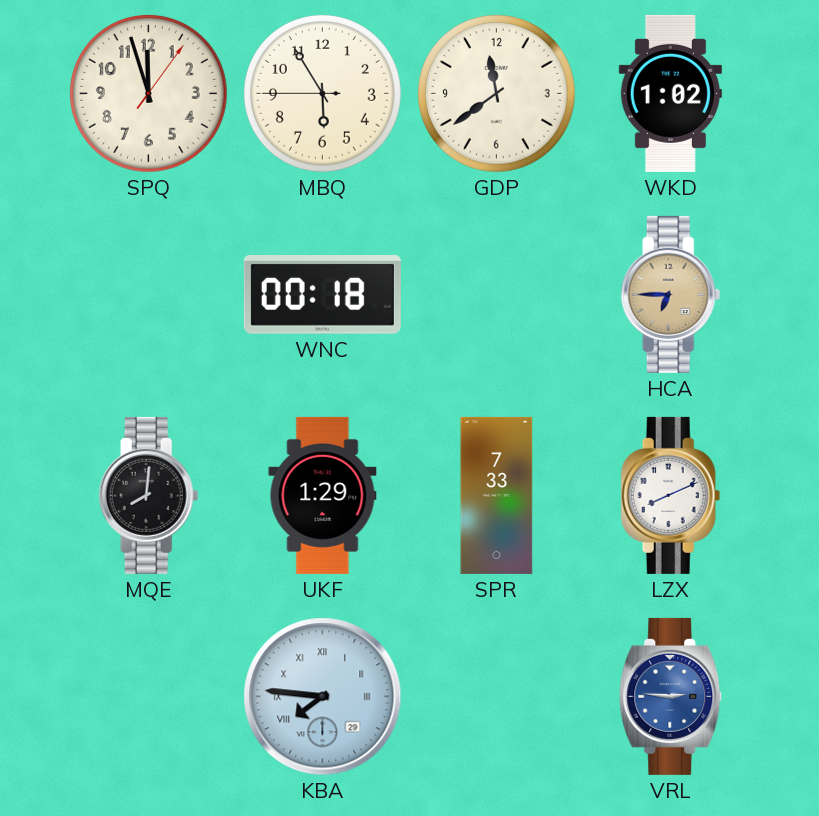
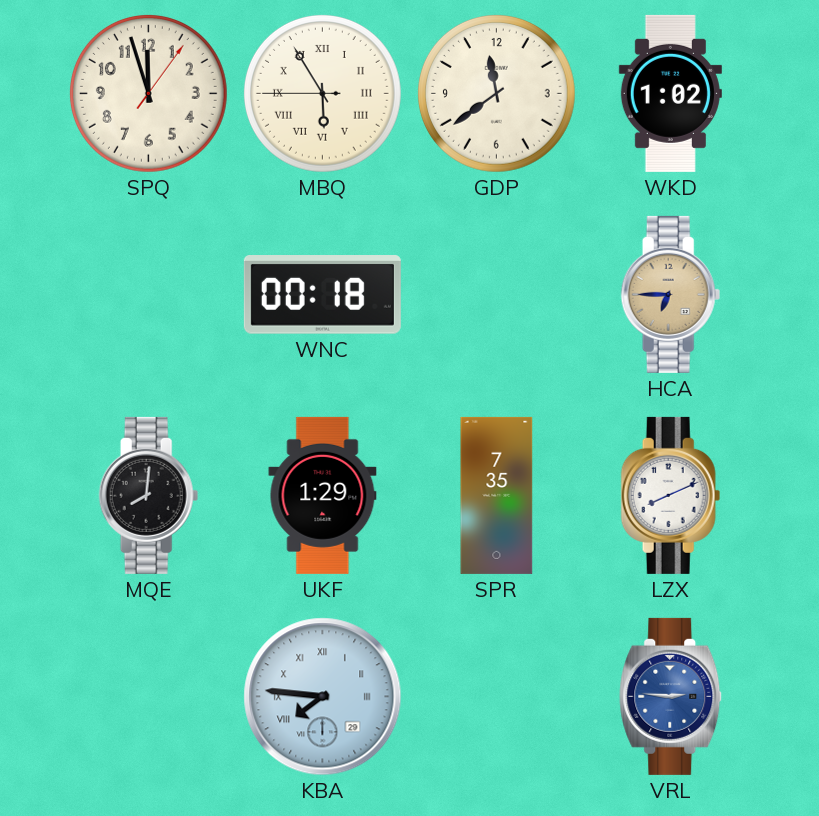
MBQ numerals: Arabic -> Roman
SPR: 7:33 -> 7:35
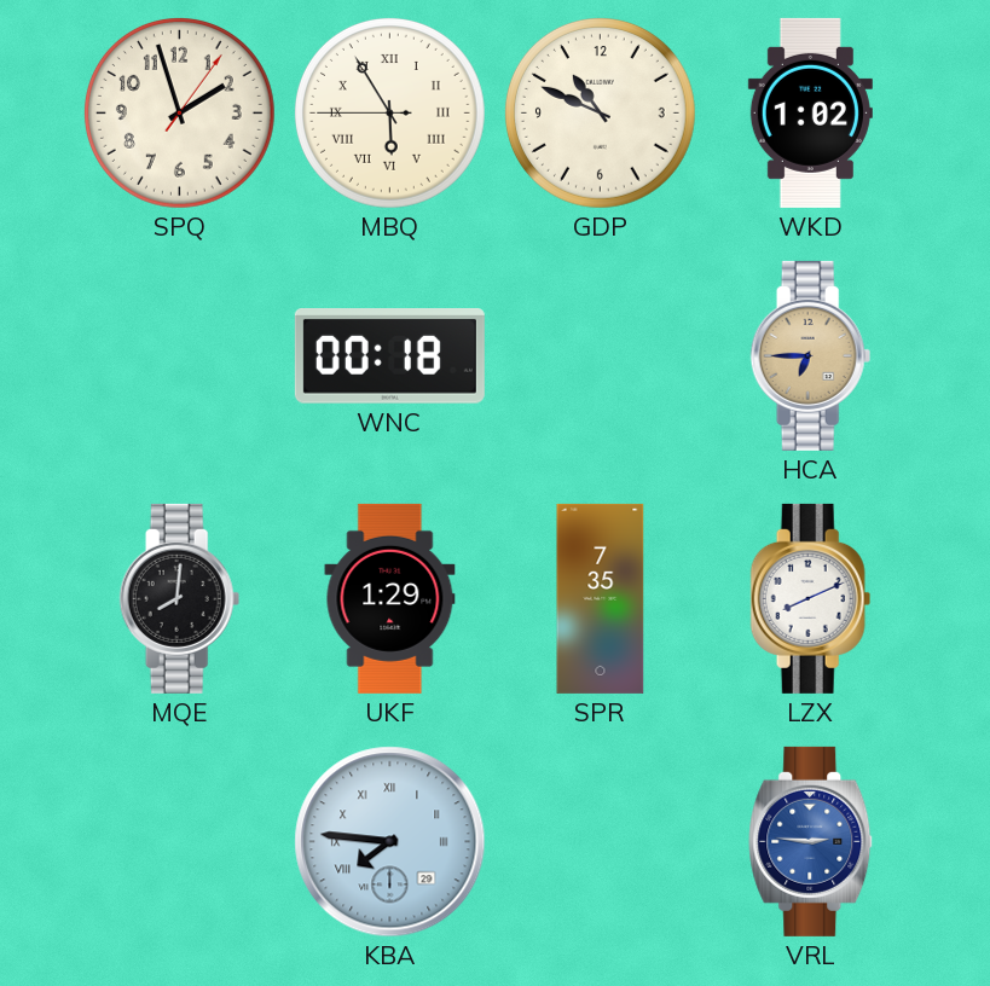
SPQ: 11:57 -> 1:57
GDP: 11:39 -> 10:49
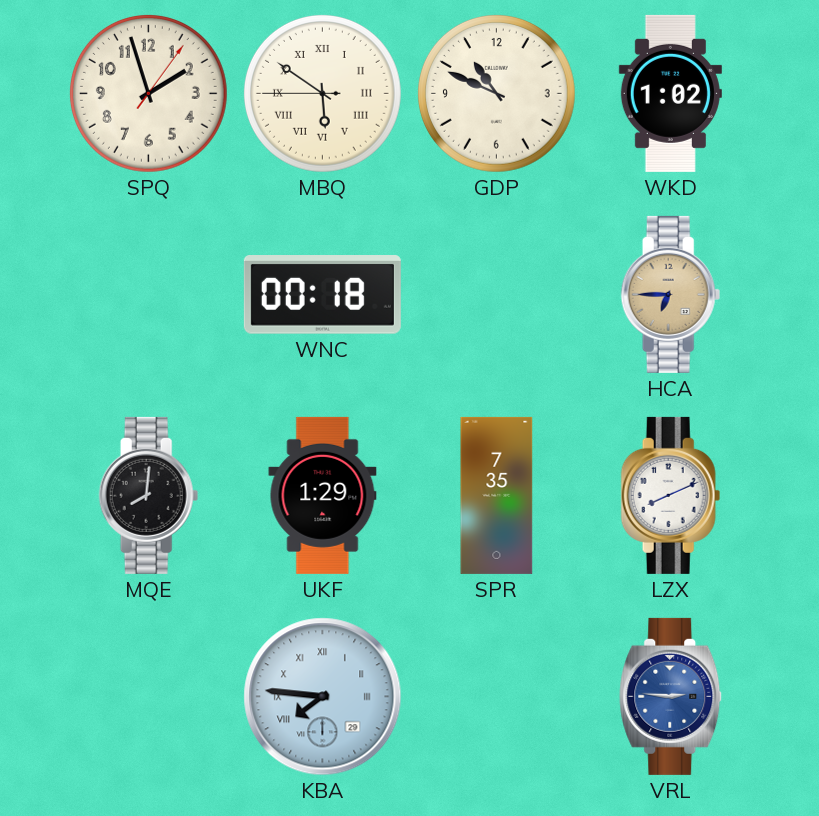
MBQ: 5:54 -> 5:50
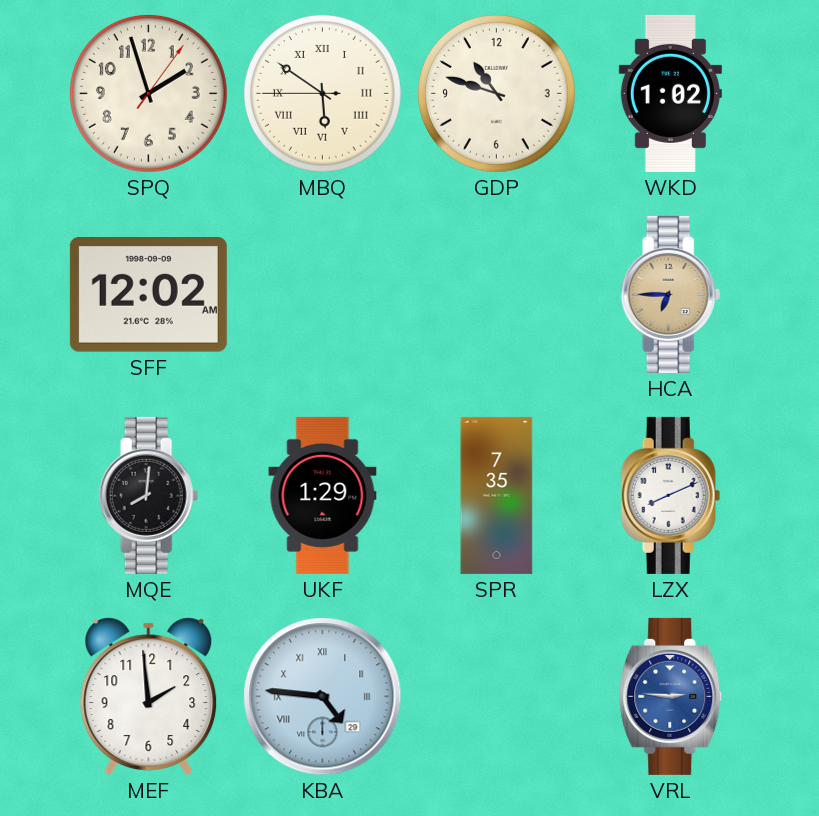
GDP: 10:49 -> 10:48
SFF: none -> 12:02
WNC: 00:18 -> none
MEF: none -> 1:59
KBA: 7:46 -> 4:46
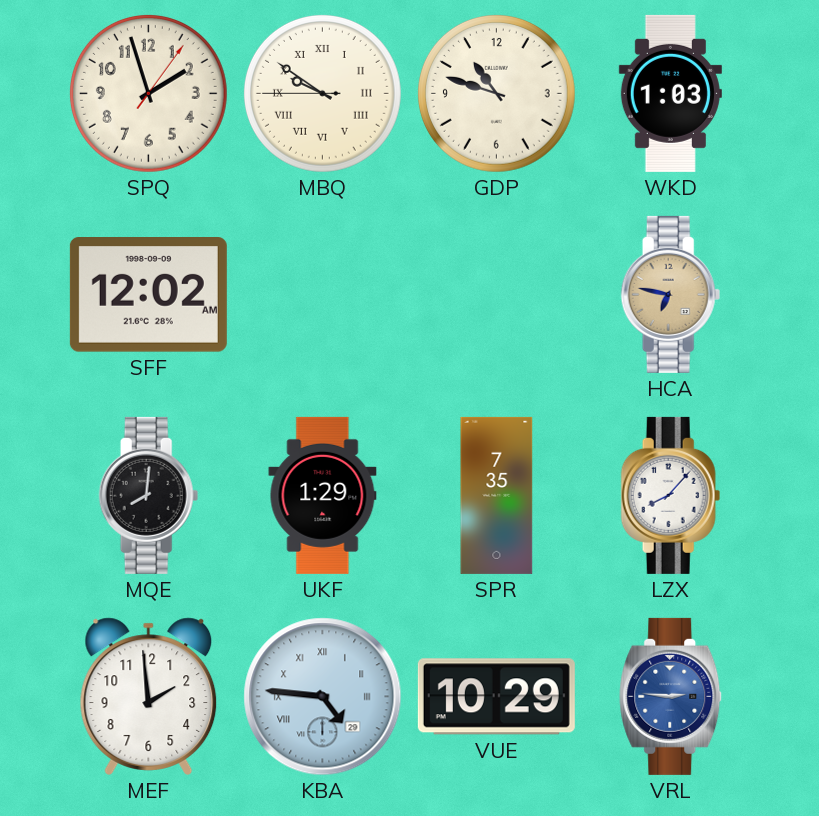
MBQ: 5:50 -> 9:50
WKD: 1:02 -> 1:03
HCA: 6:45 -> 6:47
LZX: 8:11 -> 8:07
VUE: none -> 10:29
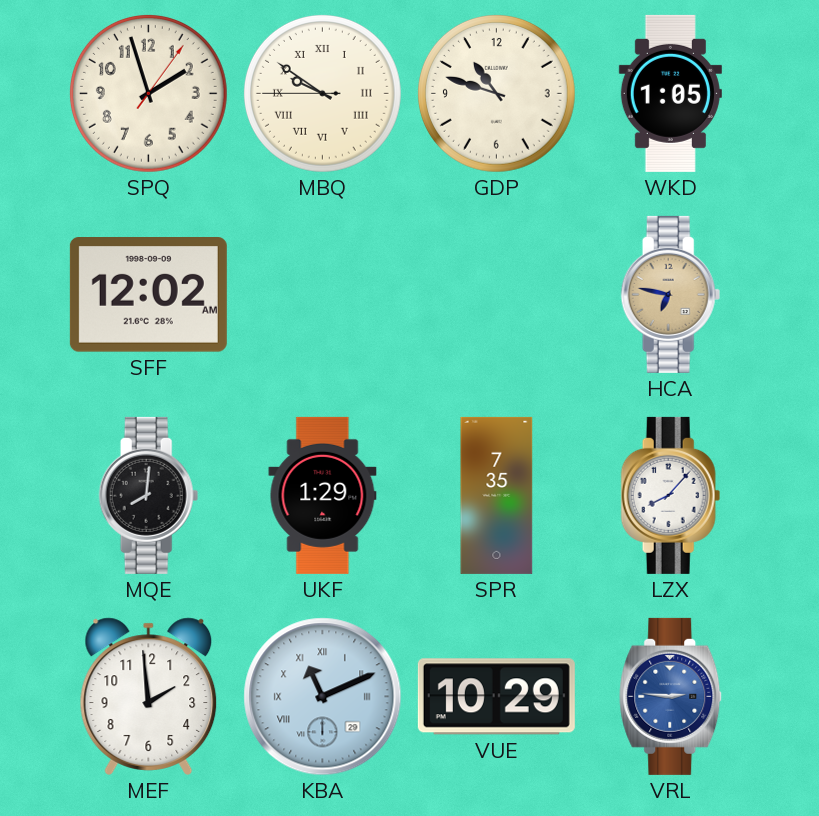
WKD: 1:03 -> 1:05
KBA: 4:46 -> 11:11
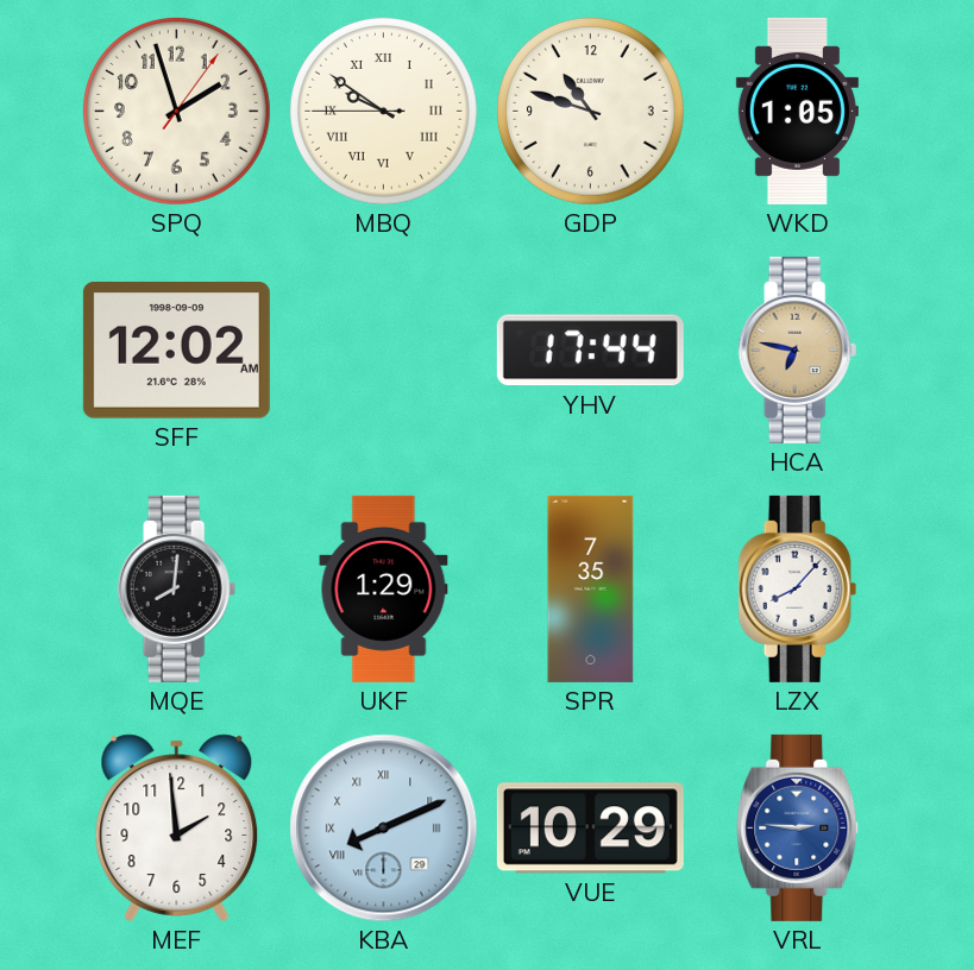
YHV: none -> 17:44
KBA: 11:11 -> 8:11
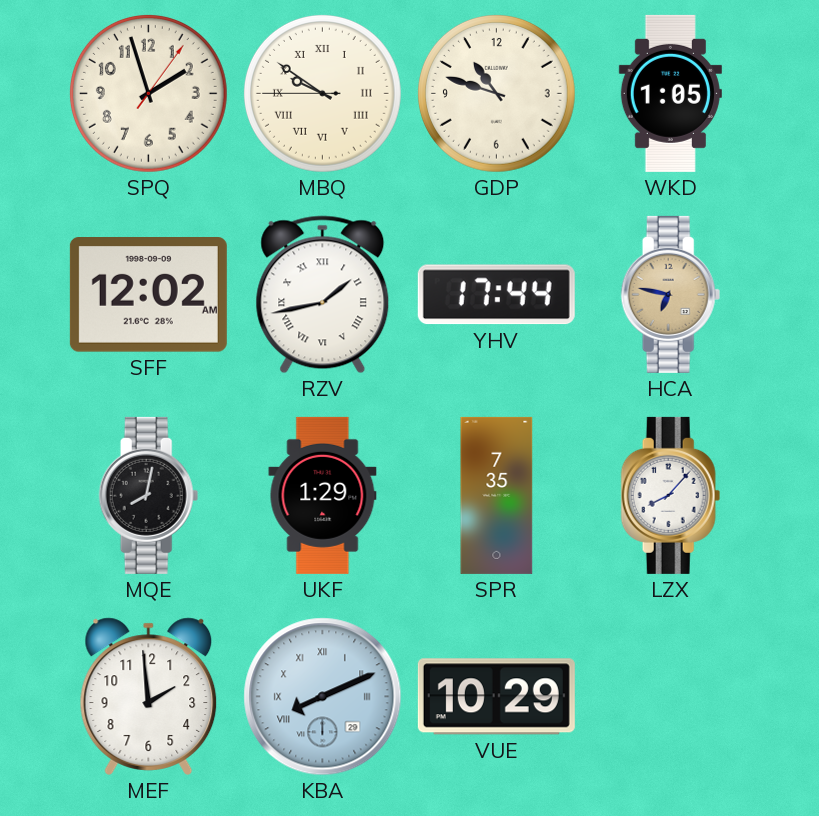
RZV: none -> 1:43
MQE: 8:01 -> 8:02
VRL: 2:46 -> none
